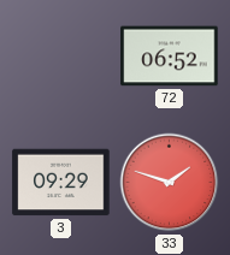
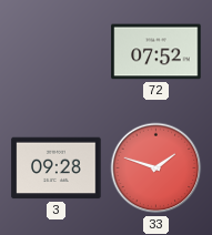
72: 06:52 -> 07:52
3: 09:29 -> 09:28
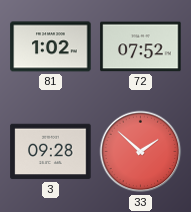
81: none -> 1:02
33: 1:48 -> 1:52
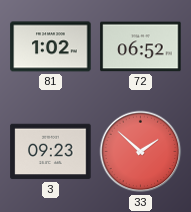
72: 07:52 -> 06:52
3: 09:28 -> 09:23
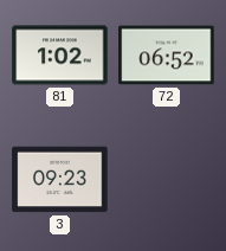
33: 1:52 -> none
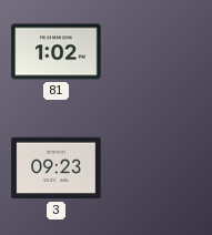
72: 06:52 -> none
